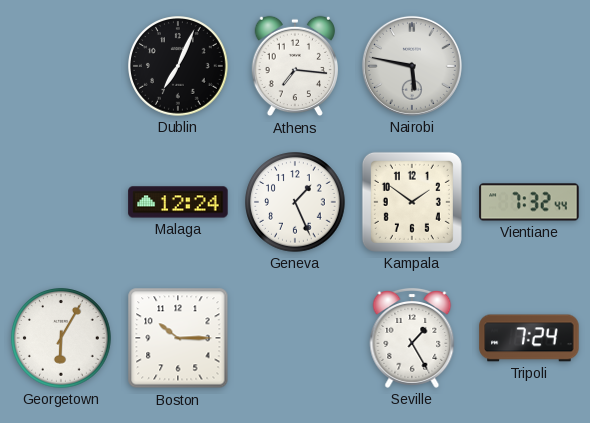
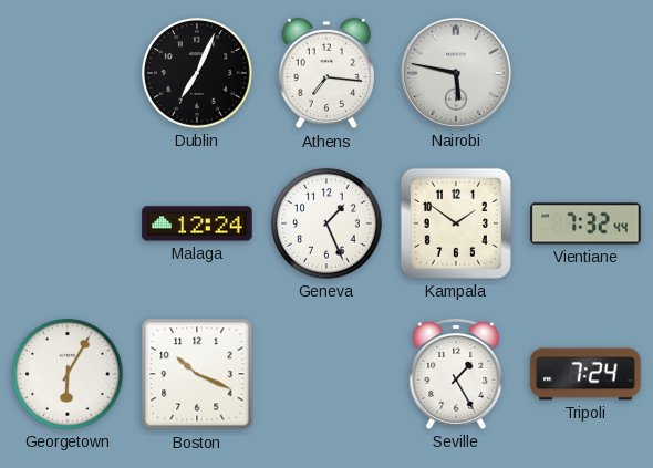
Boston: 10:15 -> 10:19
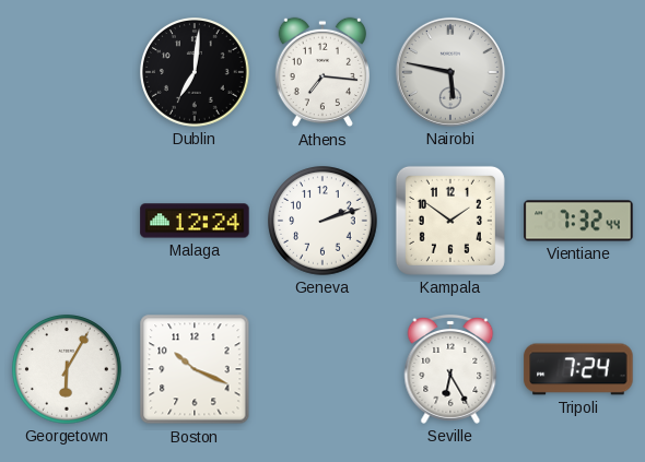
Dublin: 7:04 -> 7:01
Geneva: 1:26 -> 2:12
Seville: 1:25 -> 6:25
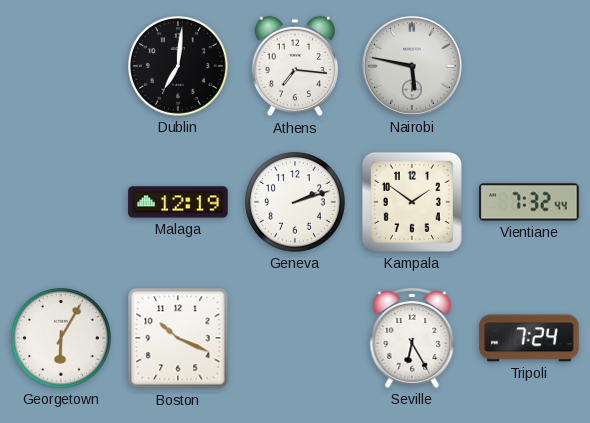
Malaga: 12:24 -> 12:19
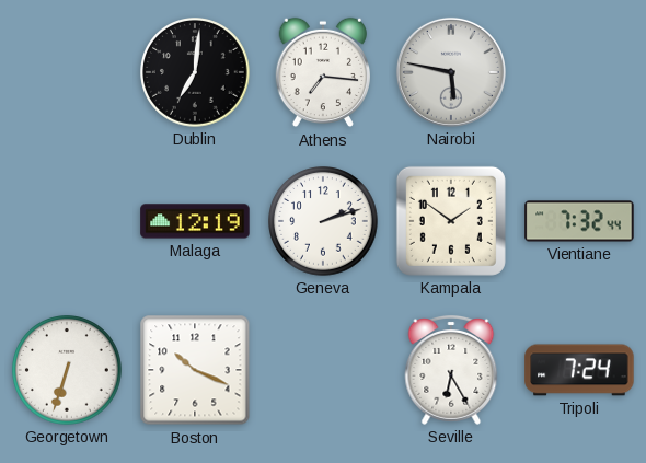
Georgetown: 6:05 -> 6:33
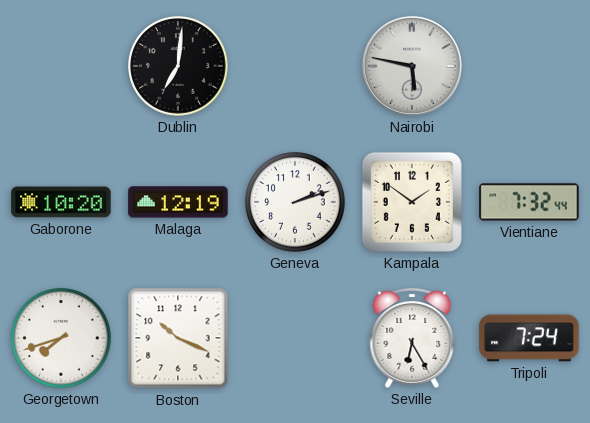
Athens: 7:16 -> none
Gaborone: none -> 10:20
Georgetown: 6:33 -> 7:42
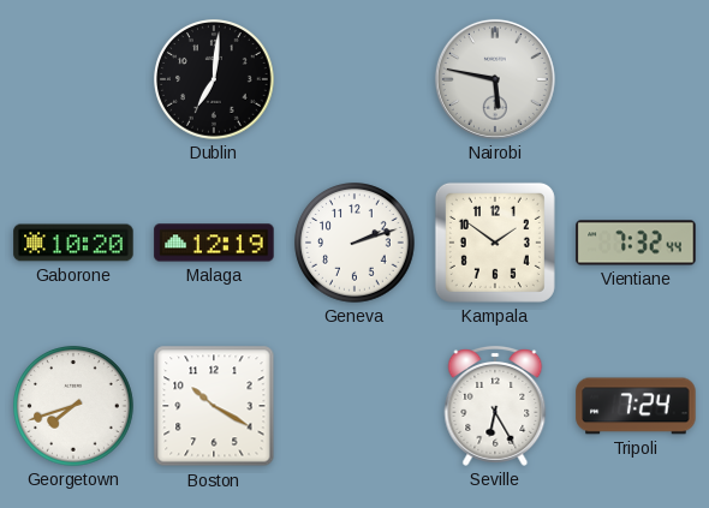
Boston: 10:19 -> 10:20
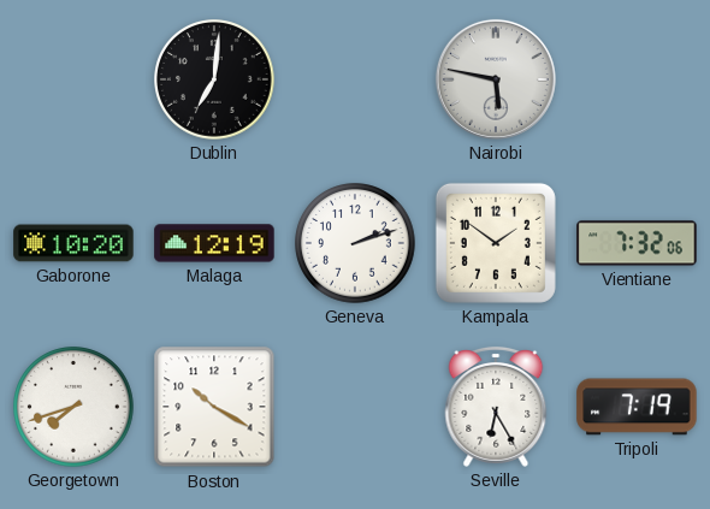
Vientiane: 7:32:44 -> 7:32:06
Tripoli: 7:24 -> 7:19
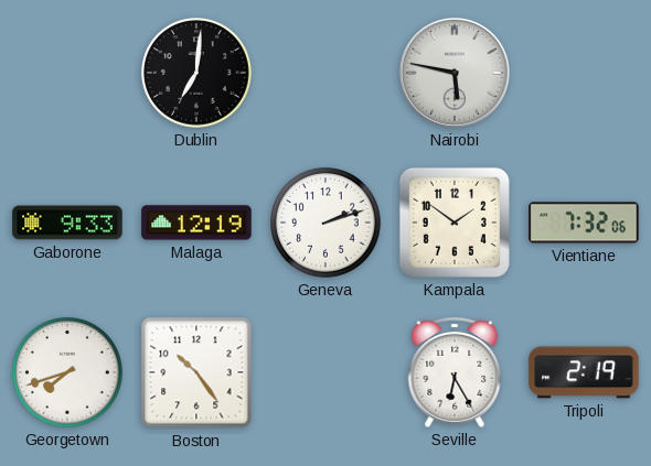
Gaborone: 10:20 -> 9:33
Boston: 10:20 -> 10:24
Tripoli: 7:19 -> 2:19
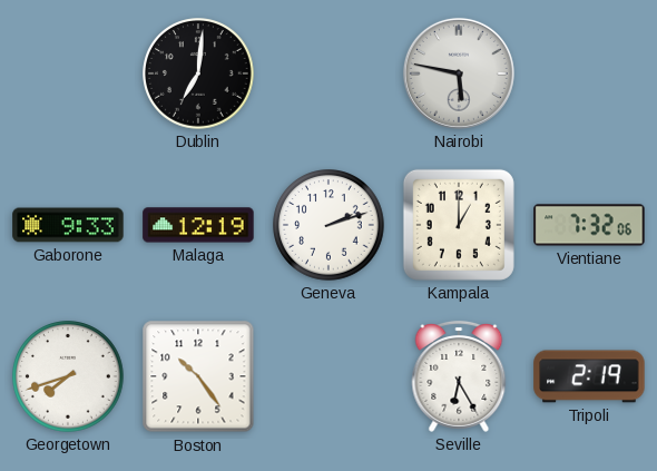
Kampala: 1:51 -> 1:00
